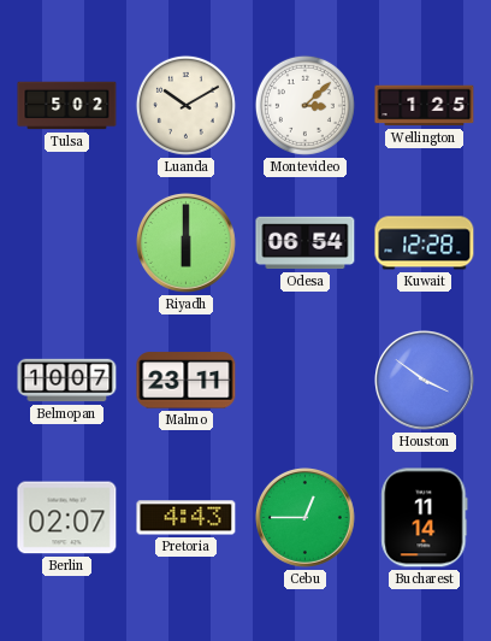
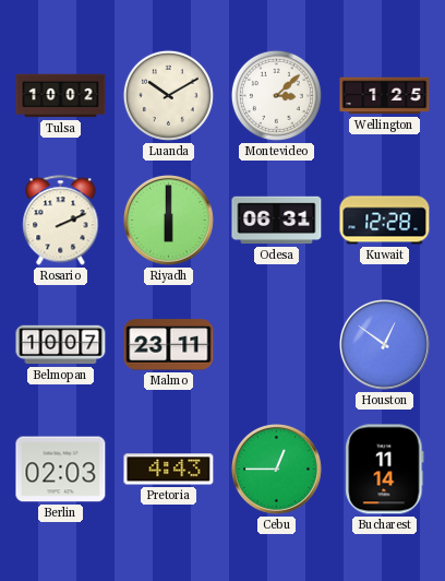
Tulsa: 5:02 -> 10:02
Rosario: none -> 2:11
Odesa: 06:54 -> 06:31
Houston: 3:51 -> 12:51
Berlin: 02:07 -> 02:03
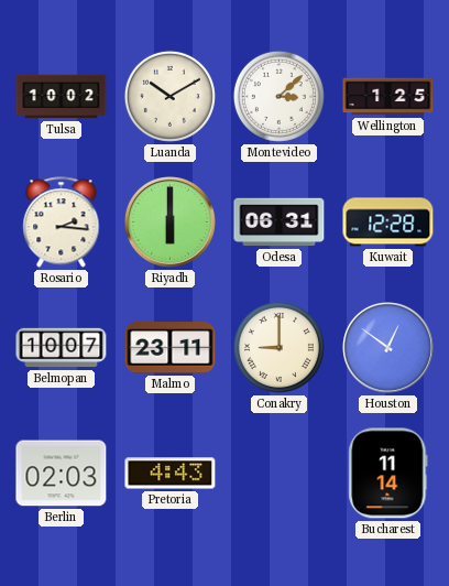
Rosario: 2:11 -> 2:16
Conakry: none -> 9:00
Cebu: 12:45 -> none
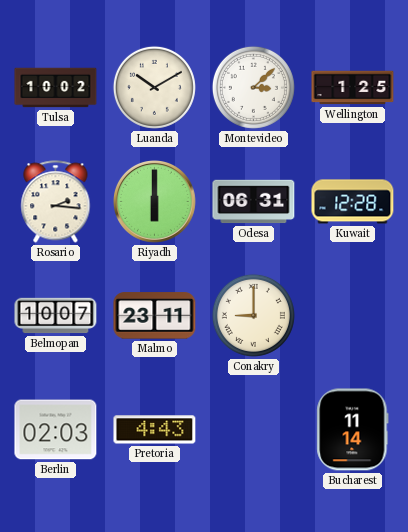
Houston: 12:51 -> none
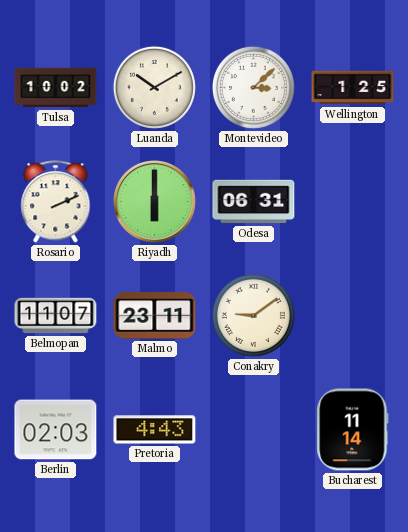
Rosario: 2:16 -> 2:11
Kuwait: 12:28 -> none
Belmopan: 10:07 -> 11:07
Conakry: 9:00 -> 9:09
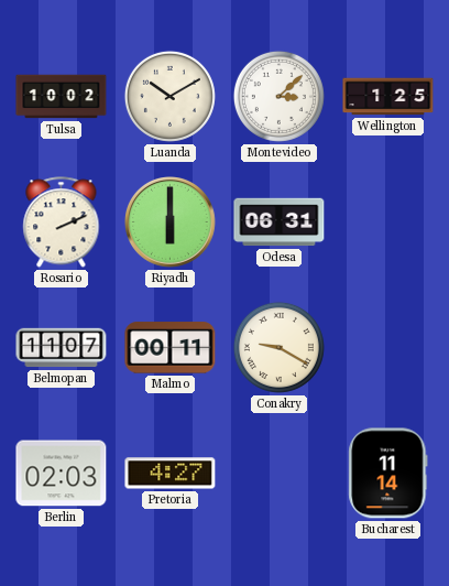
Malmo: 23:11 -> 00:11
Conakry: 9:09 -> 9:20
Pretoria: 4:43 -> 4:27
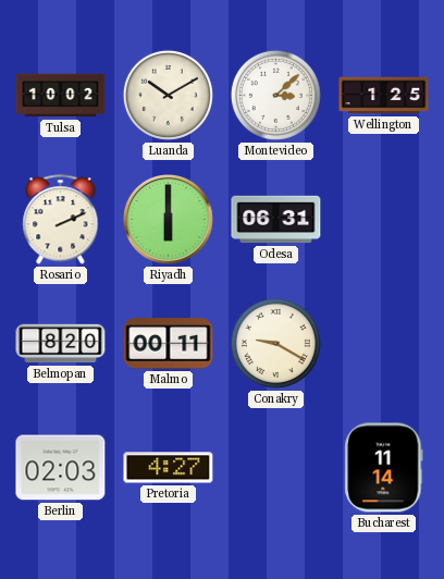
Belmopan: 11:07 -> 8:20
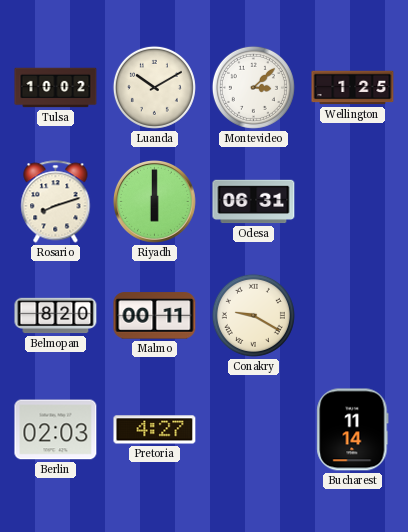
Rosario: 2:11 -> 8:12
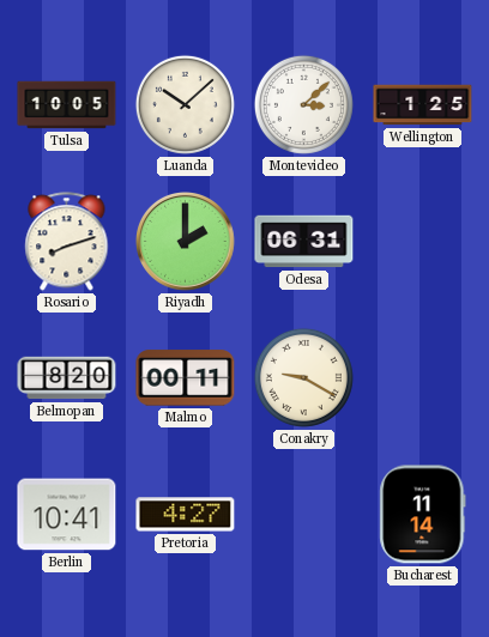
Tulsa: 10:02 -> 10:05
Luanda: 10:10 -> 10:08
Riyadh: 6:00 -> 2:00
Berlin: 02:03 -> 10:41
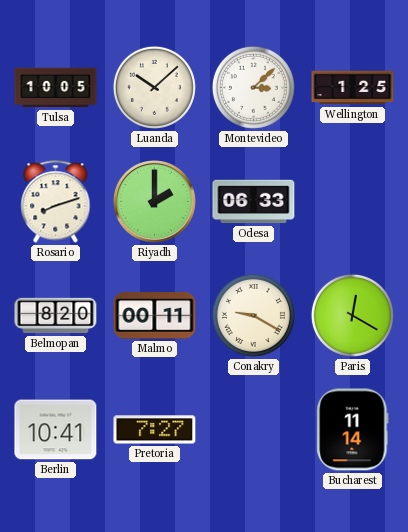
Odesa: 06:31 -> 06:33
Paris: none -> 12:20
Pretoria: 4:27 -> 7:27
